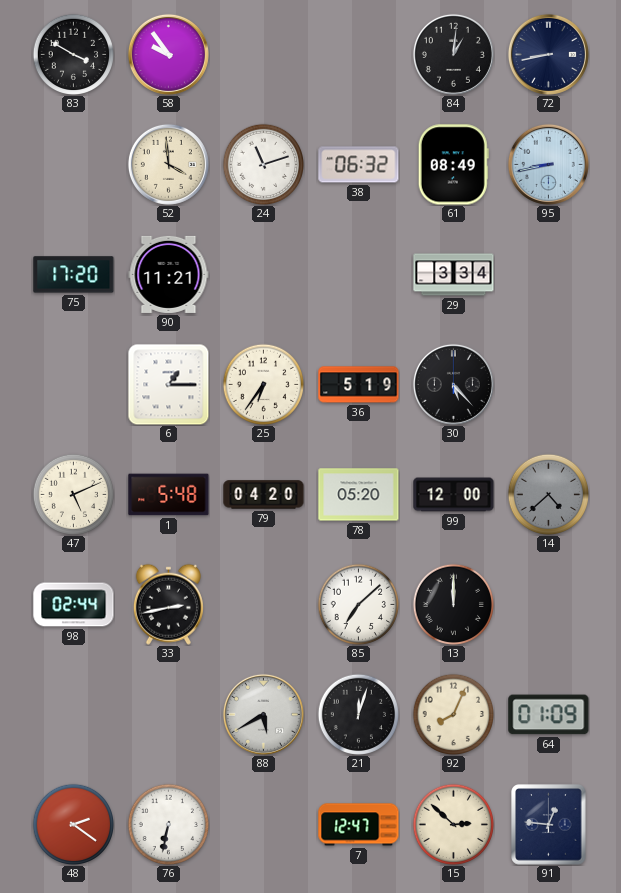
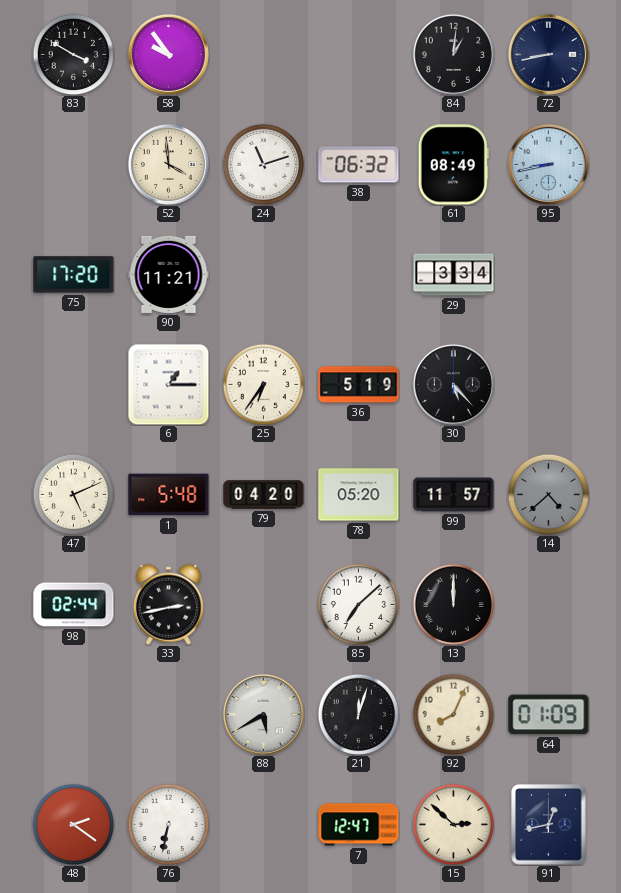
99: 12:00 -> 11:57
91: 12:46 -> 12:43
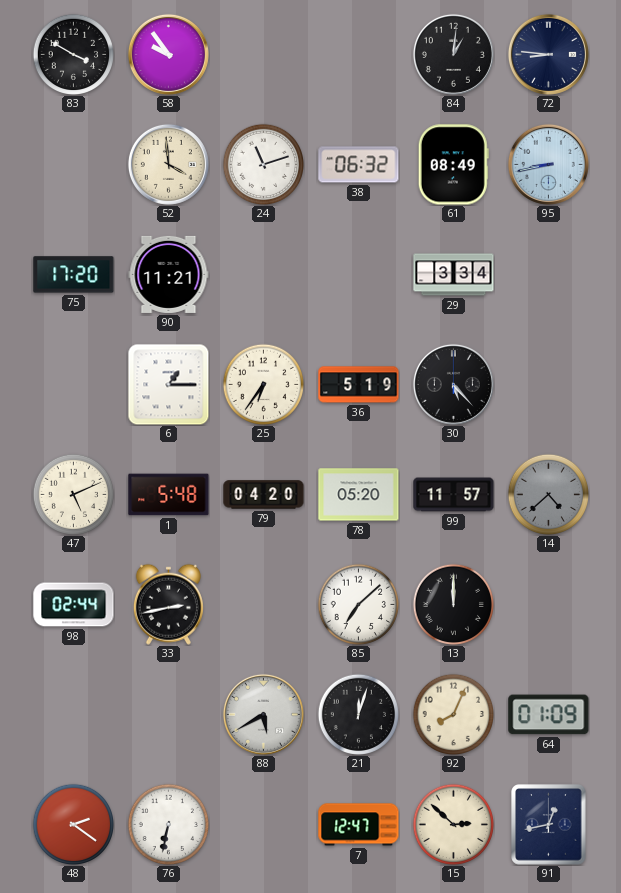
72: 8:43 -> 8:46
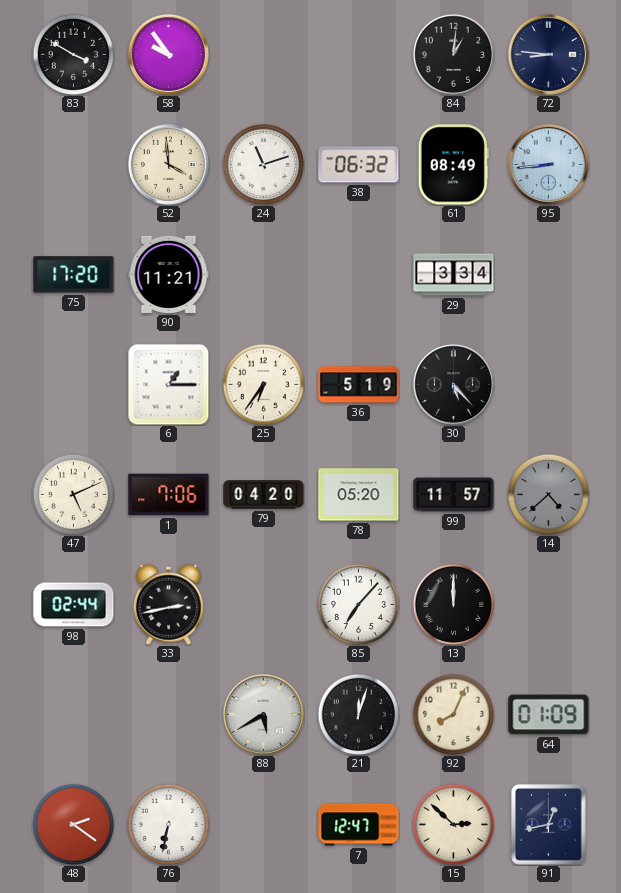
95: 8:43 -> 8:44
1: 5:48 -> 7:06
85: 7:08 -> 7:07
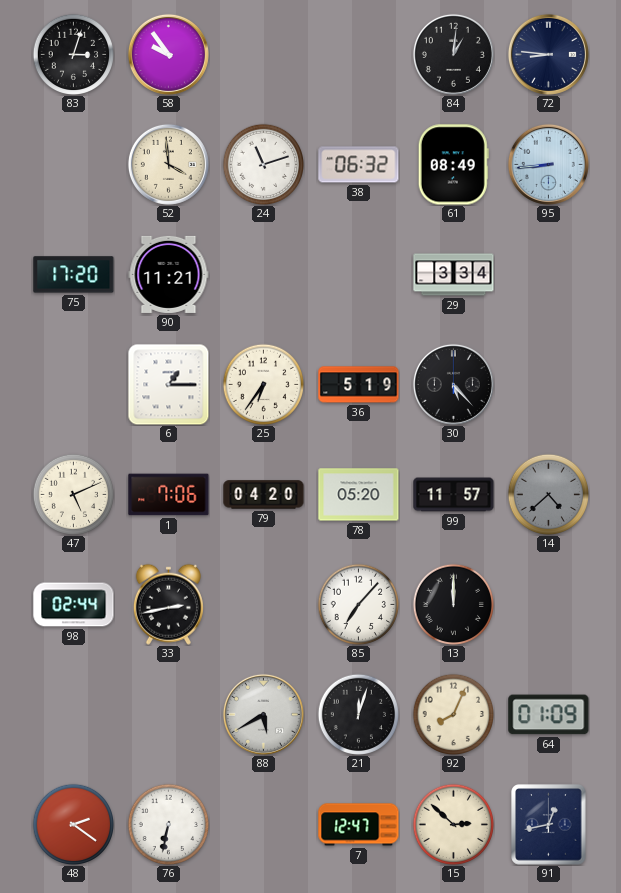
83: 3:50 -> 3:03
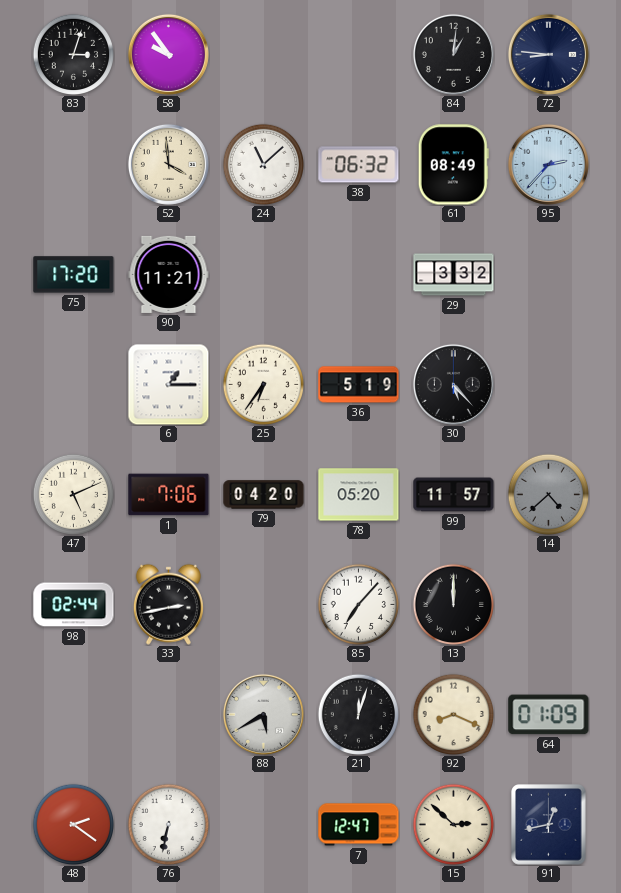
24: 11:12 -> 11:08
95: 8:44 -> 2:37
29: 3:34 -> 3:32
92: 8:04 -> 8:19
